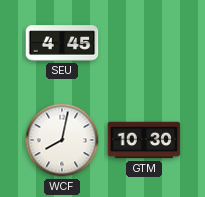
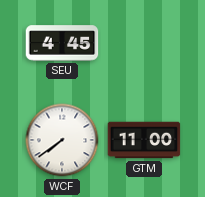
WCF: 8:02 -> 7:39
GTM: 10:30 -> 11:00
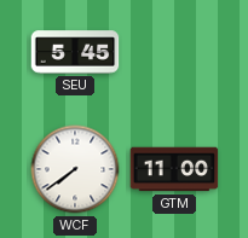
SEU: 4:45 -> 5:45
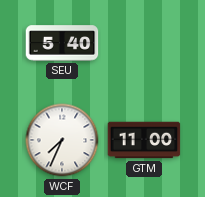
SEU: 5:45 -> 5:40
WCF: 7:39 -> 7:34
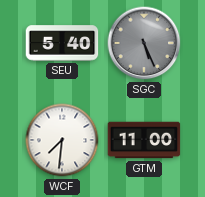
SGC: none -> 5:26
WCF: 7:34 -> 7:31
